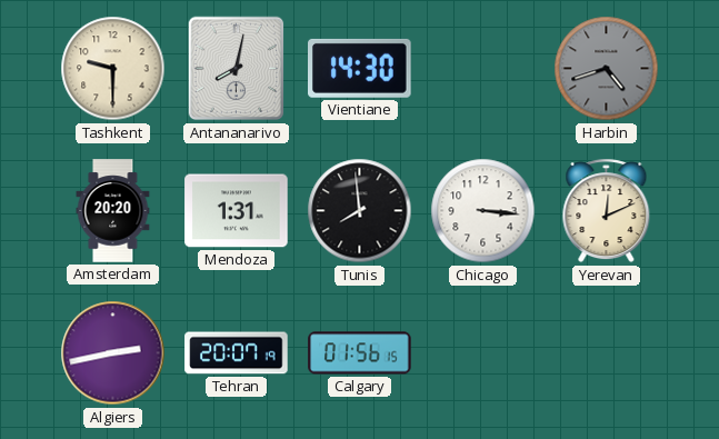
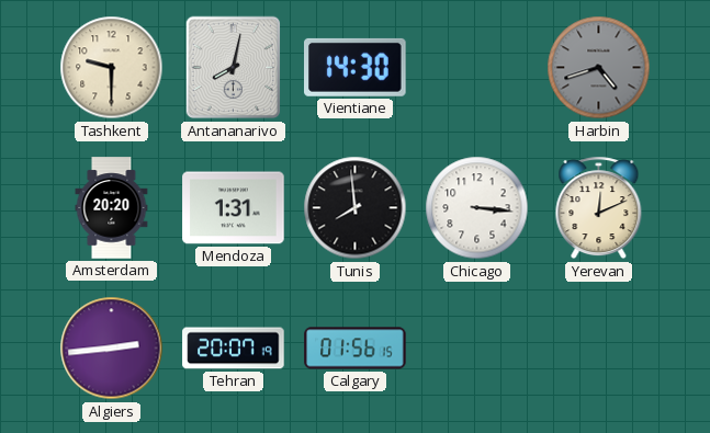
Algiers: 2:43 -> 2:44
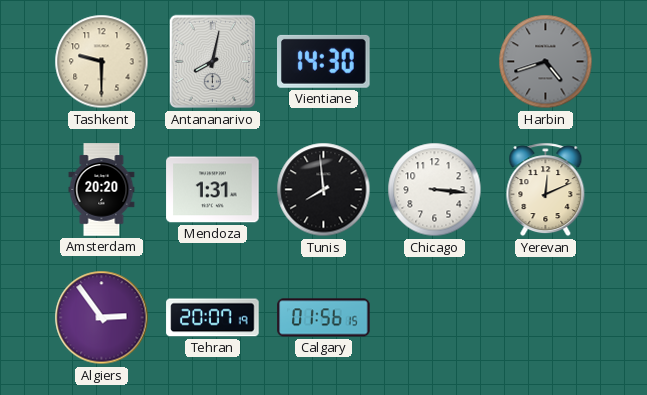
Algiers: 2:44 -> 2:54
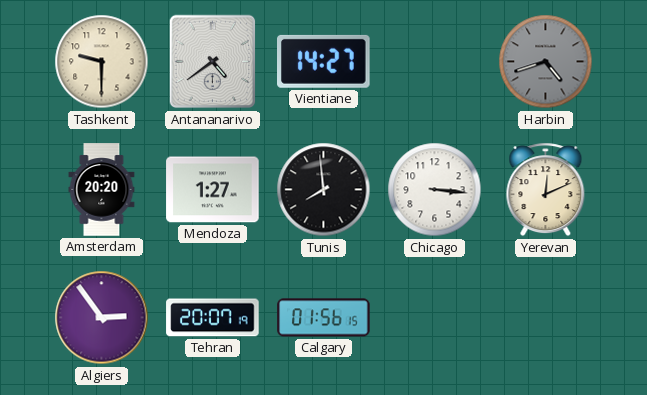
Antananarivo: 8:02 -> 4:39
Vientiane: 14:30 -> 14:27
Mendoza: 1:31 -> 1:27
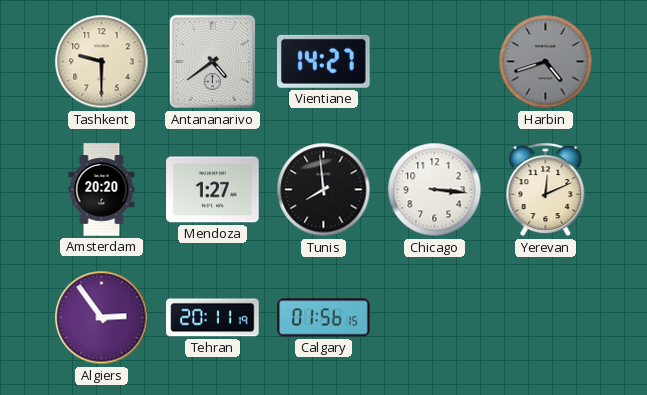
Tehran: 20:07 -> 20:11
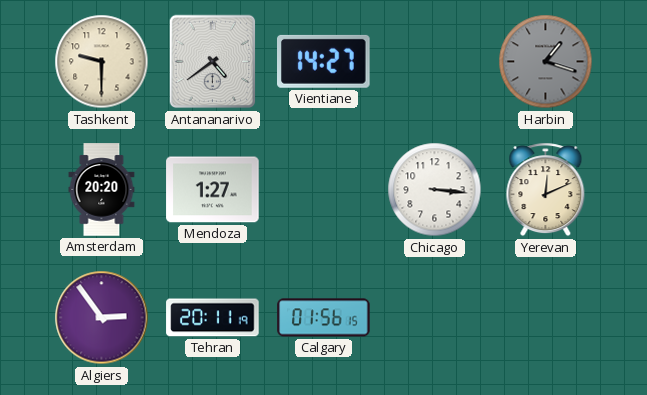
Harbin: 4:42 -> 1:18
Tunis: 7:59 -> none
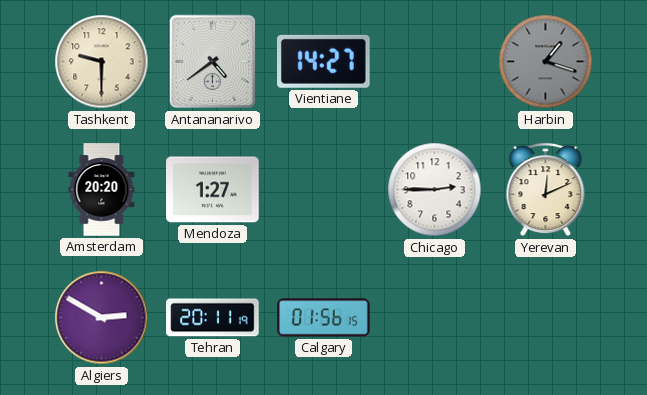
Chicago: 3:16 -> 2:45
Algiers: 2:54 -> 2:50
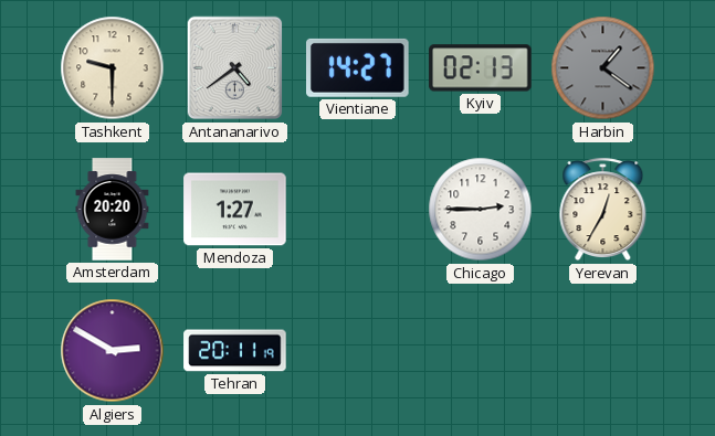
Kyiv: none -> 02:13
Harbin: 1:18 -> 1:21
Yerevan: 12:11 -> 12:35
Calgary: 01:56 -> none
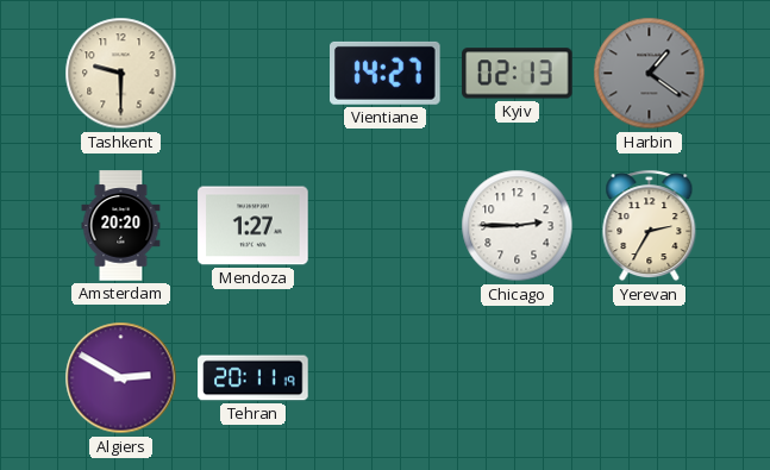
Antananarivo: 4:39 -> none
Yerevan: 12:35 -> 2:35
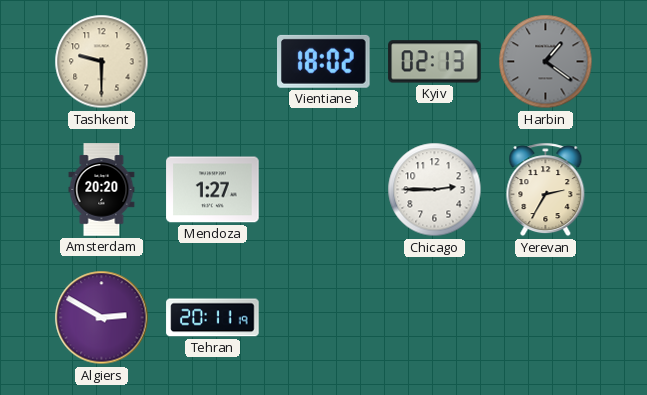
Vientiane: 14:27 -> 18:02
